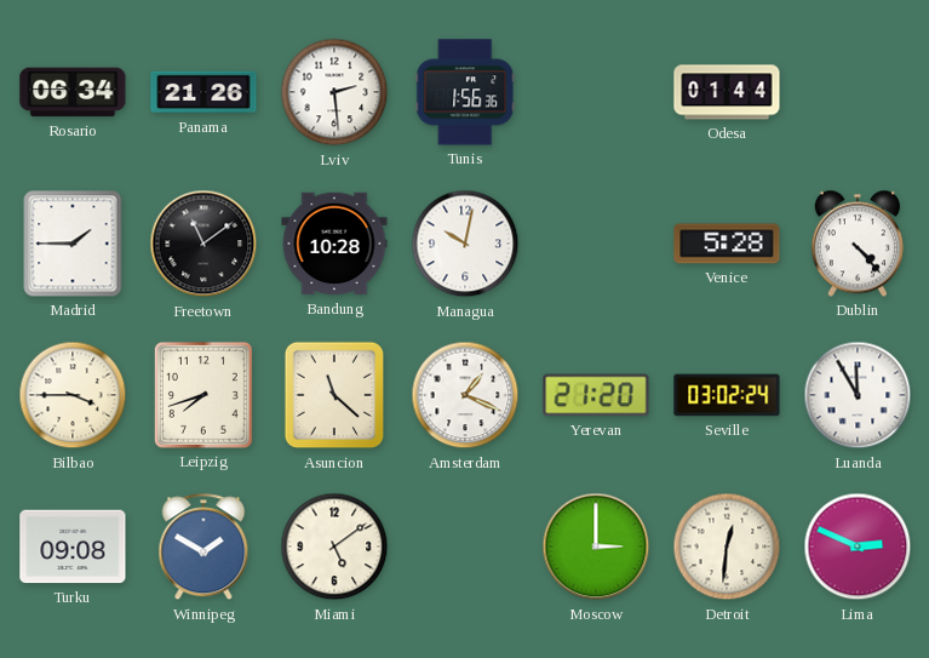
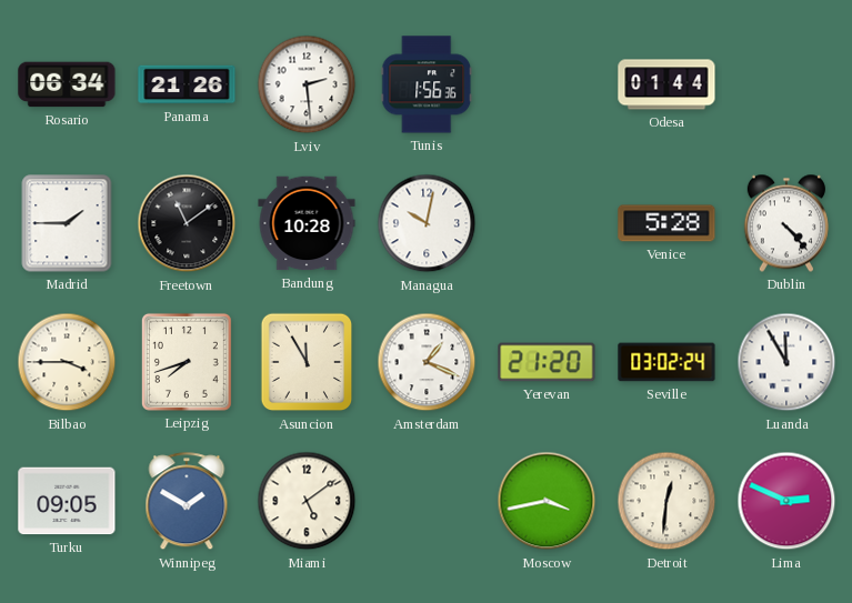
Asuncion: 11:22 -> 11:55
Turku: 09:08 -> 09:05
Moscow: 3:00 -> 3:43
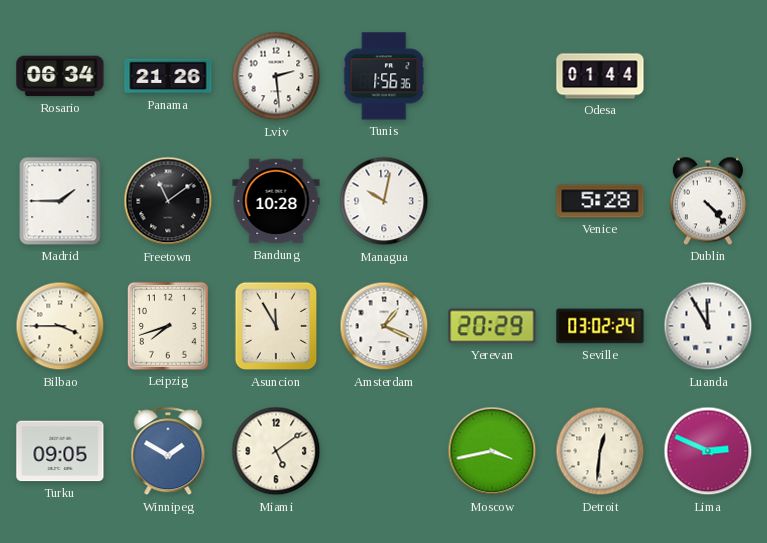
Yerevan: 21:20 -> 20:29
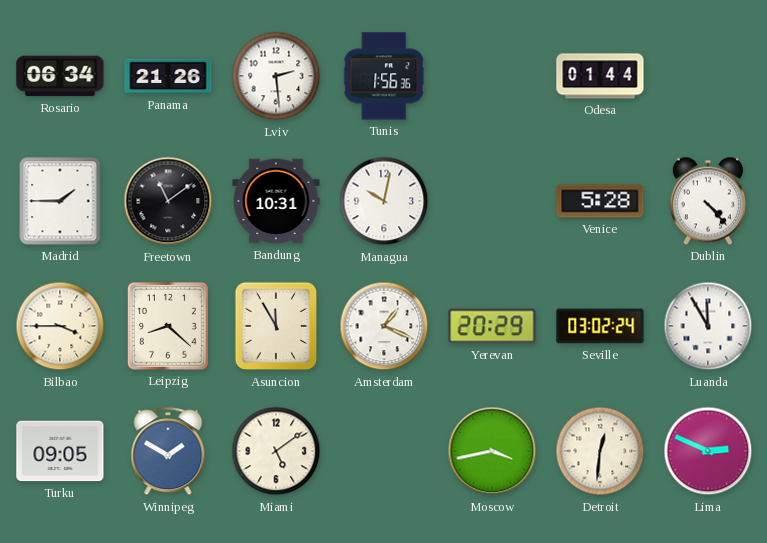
Bandung: 10:28 -> 10:31
Leipzig: 7:42 -> 8:22
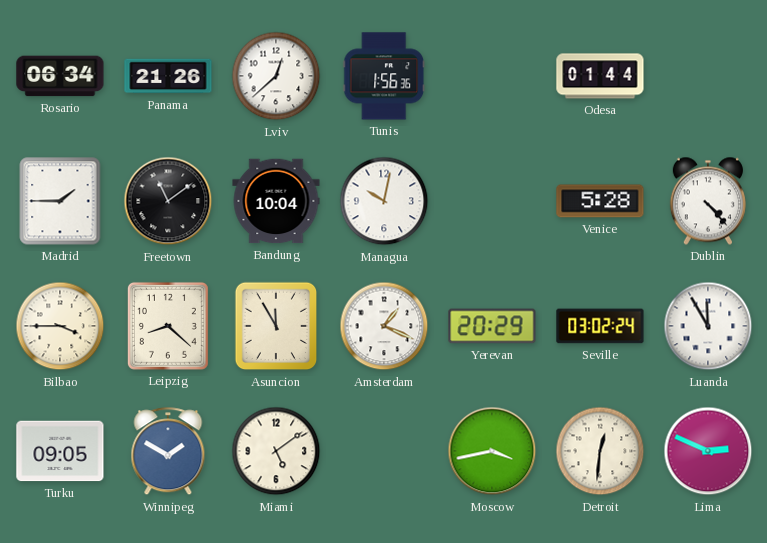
Lviv: 2:29 -> 12:38
Bandung: 10:31 -> 10:04
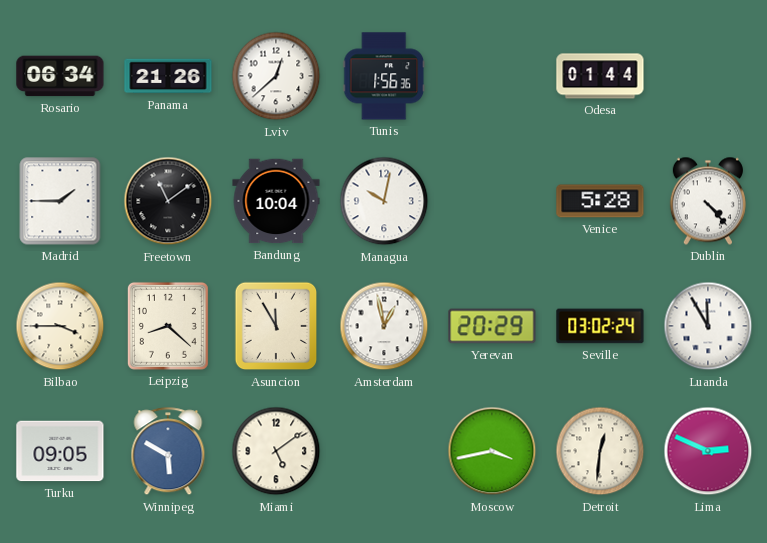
Amsterdam: 1:19 -> 12:58
Winnipeg: 1:50 -> 5:50
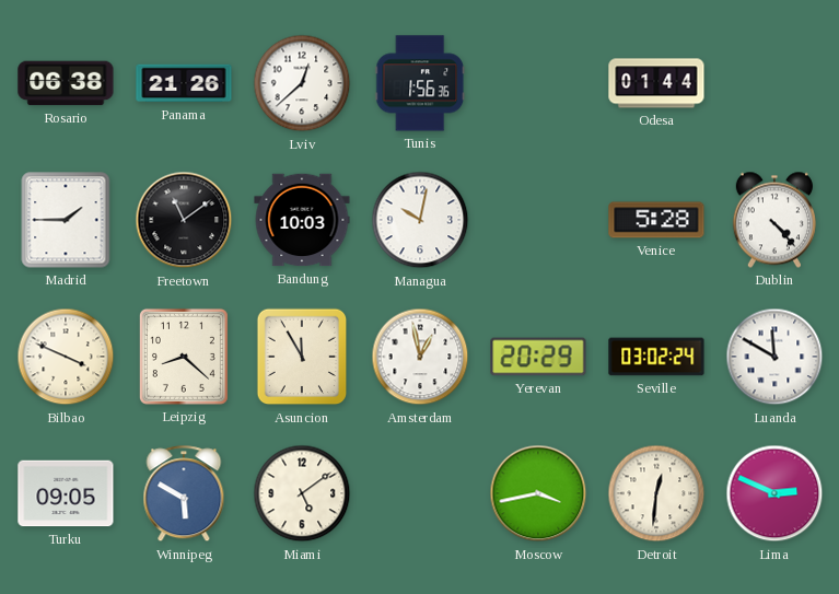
Rosario: 06:34 -> 06:38
Bandung: 10:04 -> 10:03
Bilbao: 3:45 -> 3:49
Luanda: 11:55 -> 11:50
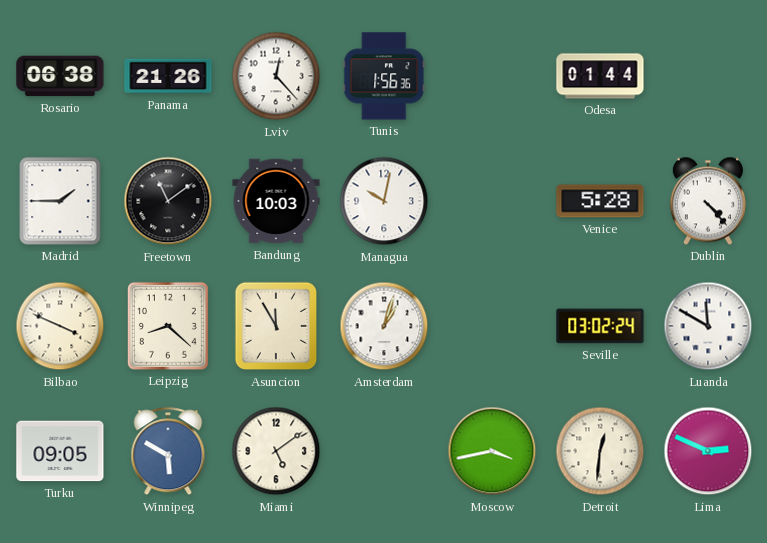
Lviv: 12:38 -> 12:23
Amsterdam: 12:58 -> 1:03
Yerevan: 20:29 -> none
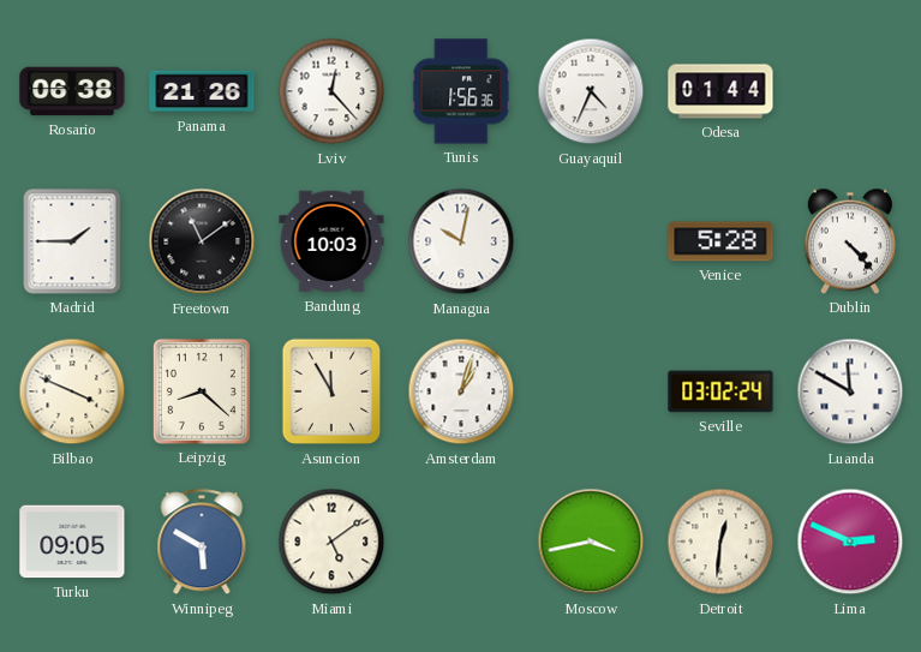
Guayaquil: none -> 4:34
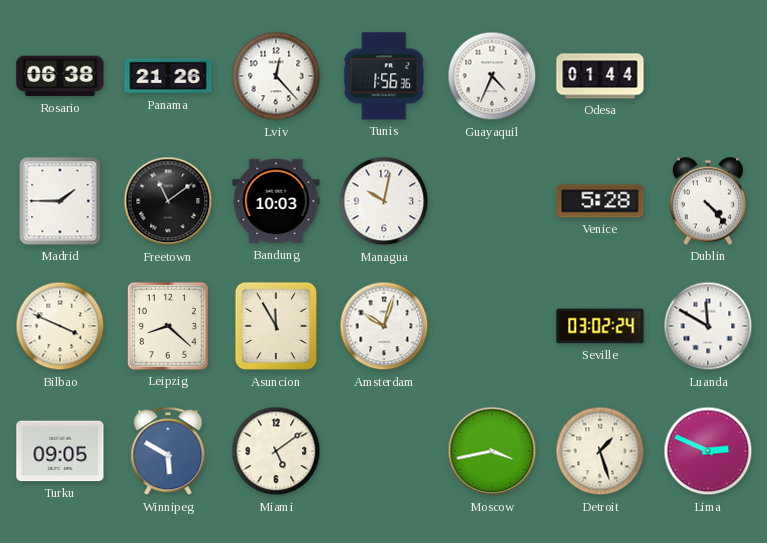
Amsterdam: 1:03 -> 10:03
Detroit: 12:31 -> 1:27
